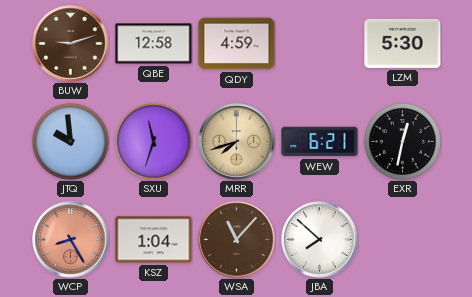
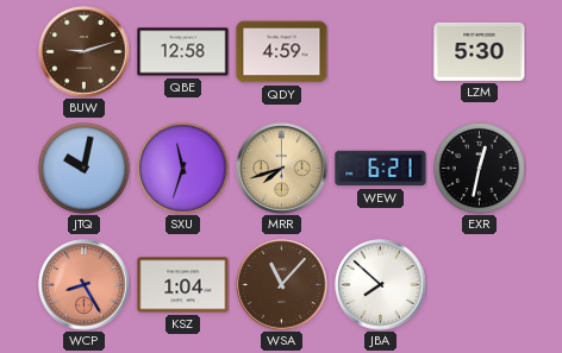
JTQ: 9:59 -> 10:02
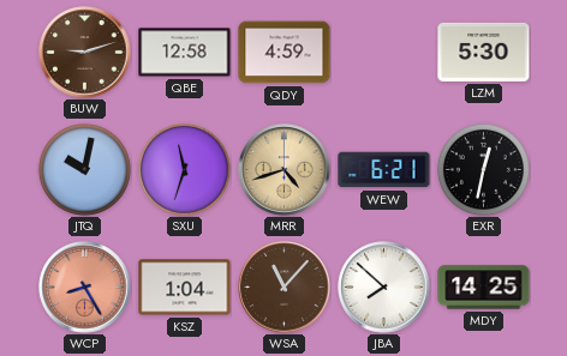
MRR: 7:42 -> 4:42
MDY: none -> 14:25
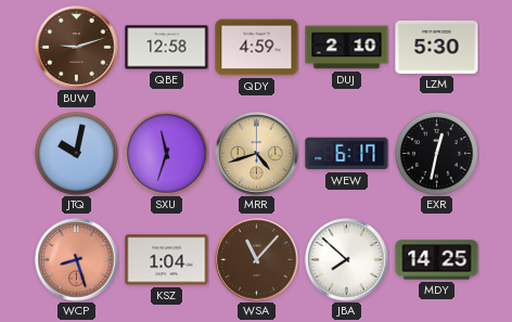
DUJ: none -> 2:10
WEW: 6:21 -> 6:17
WCP: 8:25 -> 8:27
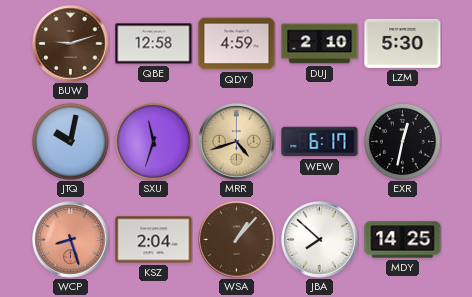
KSZ: 1:04 -> 2:04
WSA: 11:07 -> 1:07
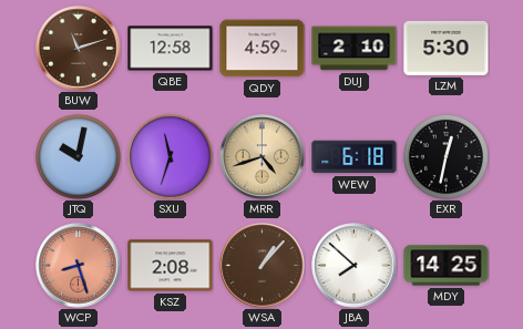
BUW: 9:12 -> 11:12
WEW: 6:17 -> 6:18
KSZ: 2:04 -> 2:08
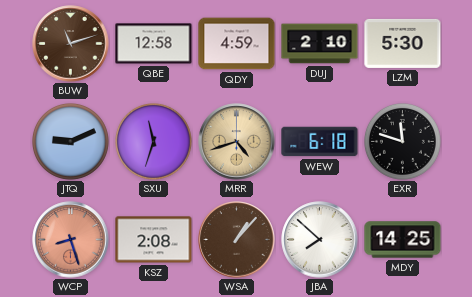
JTQ: 10:02 -> 9:11
EXR: 12:32 -> 11:48
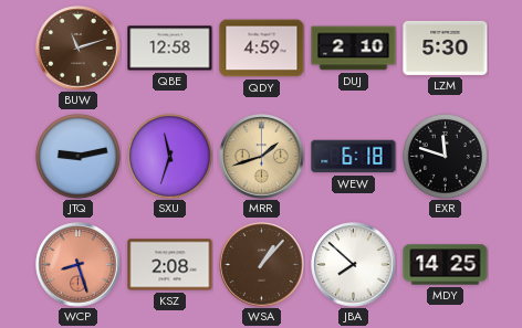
JTQ: 9:11 -> 9:13
MRR: 4:42 -> 1:42
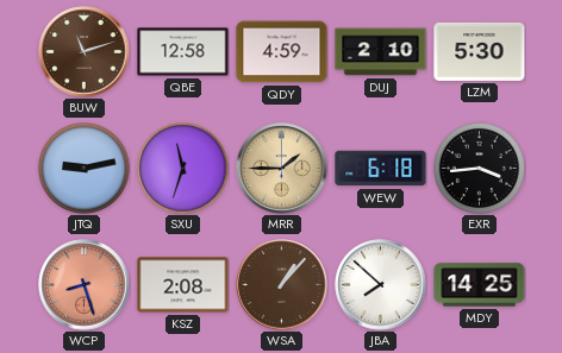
MRR: 1:42 -> 1:45
EXR: 11:48 -> 3:44
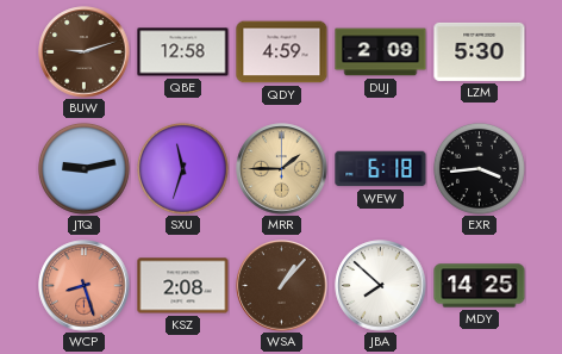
BUW: 11:12 -> 9:12
DUJ: 2:10 -> 2:09
